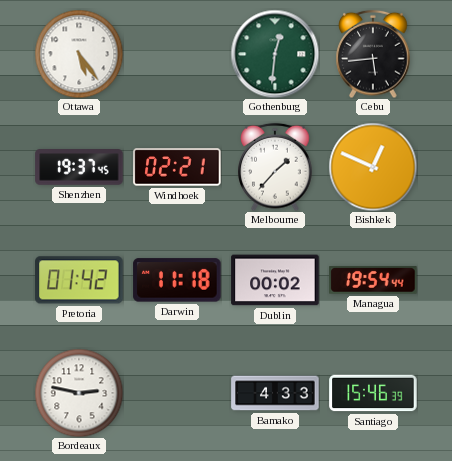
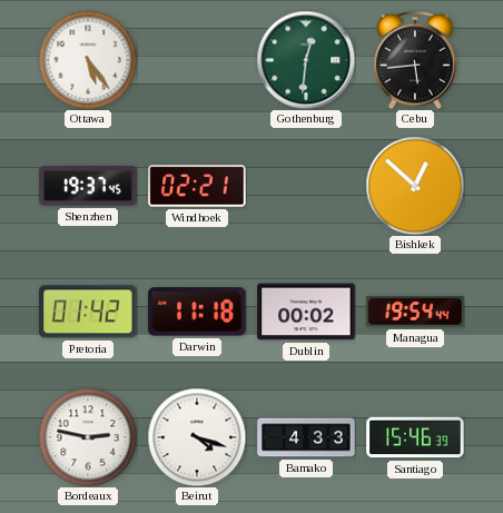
Melbourne: 1:37 -> none
Bishkek: 12:49 -> 12:52
Beirut: none -> 4:18
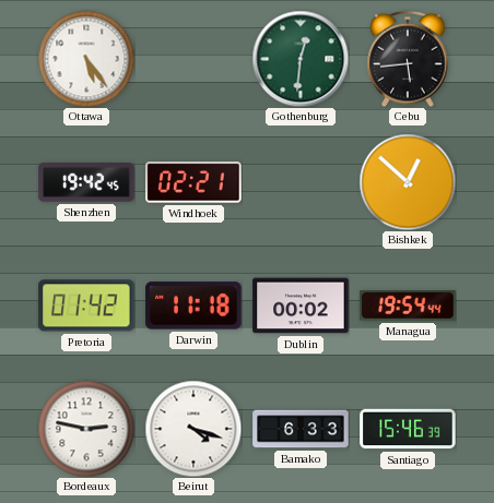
Shenzhen: 19:37 -> 19:42
Bamako: 4:33 -> 6:33
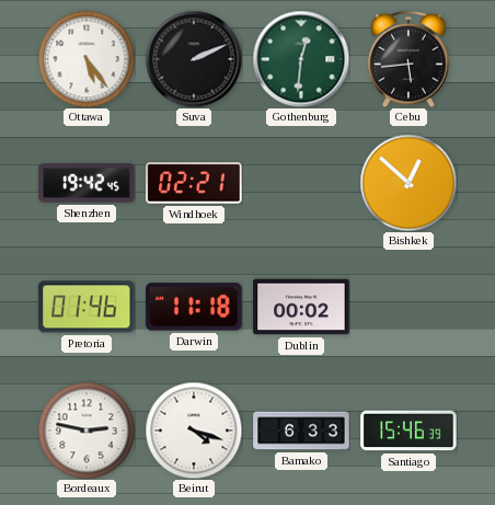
Suva: none -> 2:11
Pretoria: 01:42 -> 01:46
Managua: 19:54 -> none
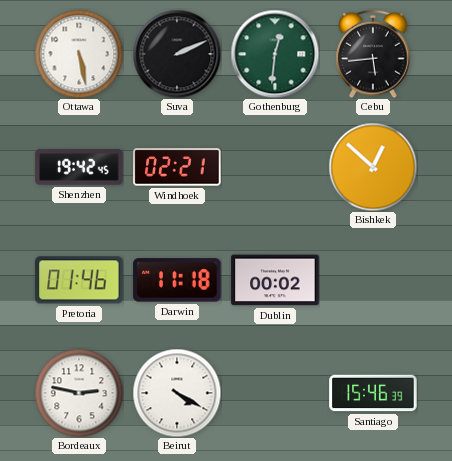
Ottawa: 5:24 -> 5:28
Beirut: 4:18 -> 4:20
Bamako: 6:33 -> none
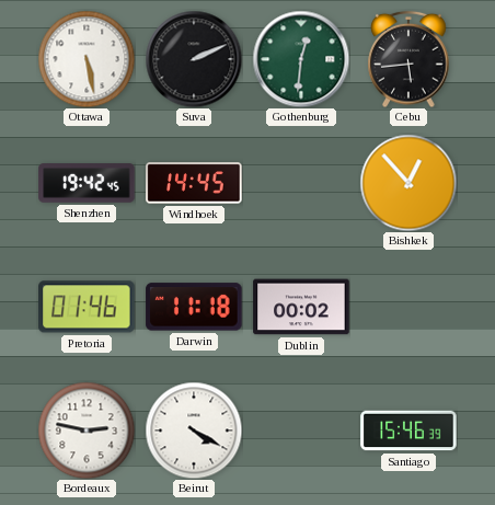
Windhoek: 02:21 -> 14:45
Bishkek: 12:52 -> 12:53
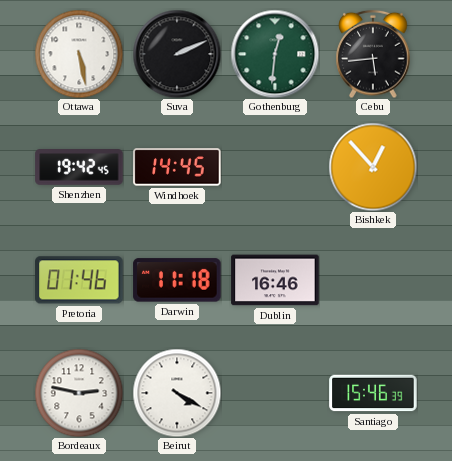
Dublin: 00:02 -> 16:46
